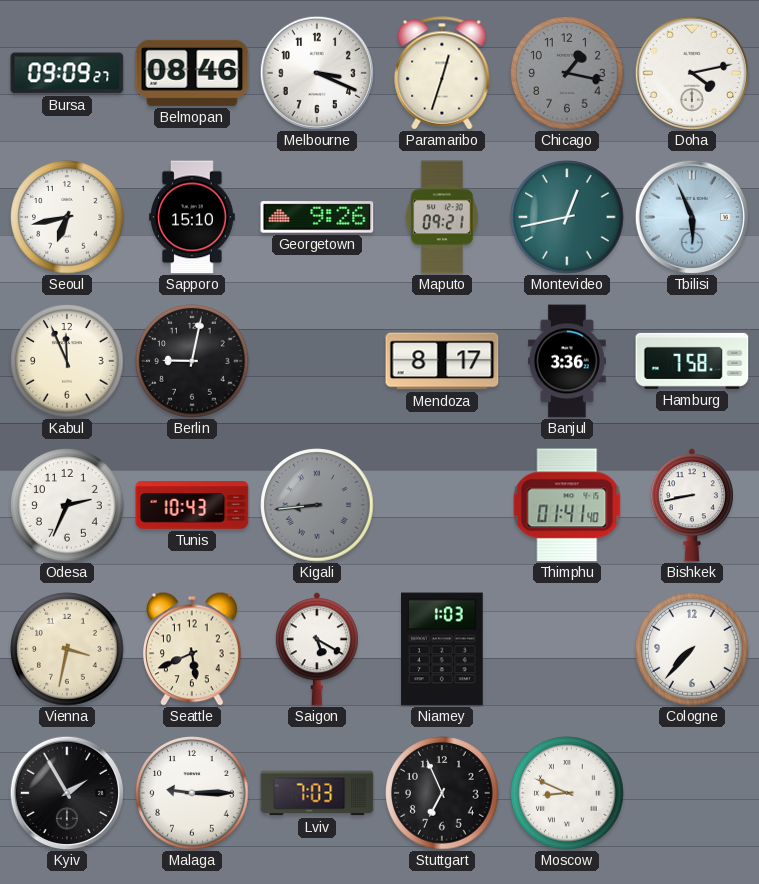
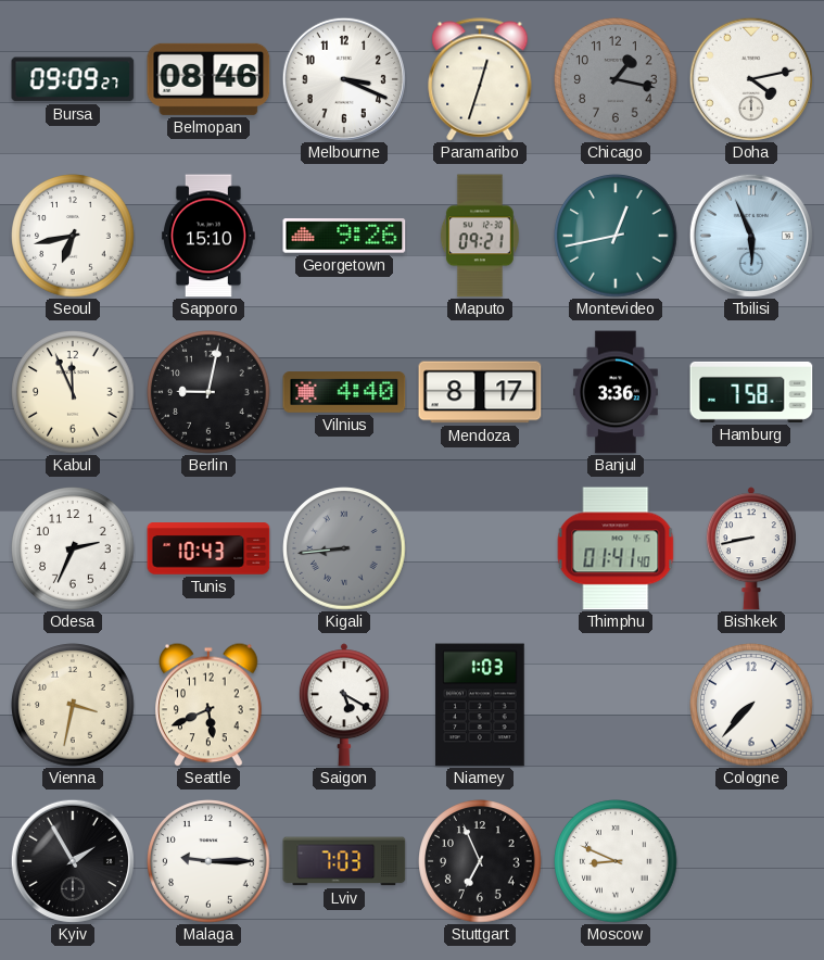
Vilnius: none -> 4:40
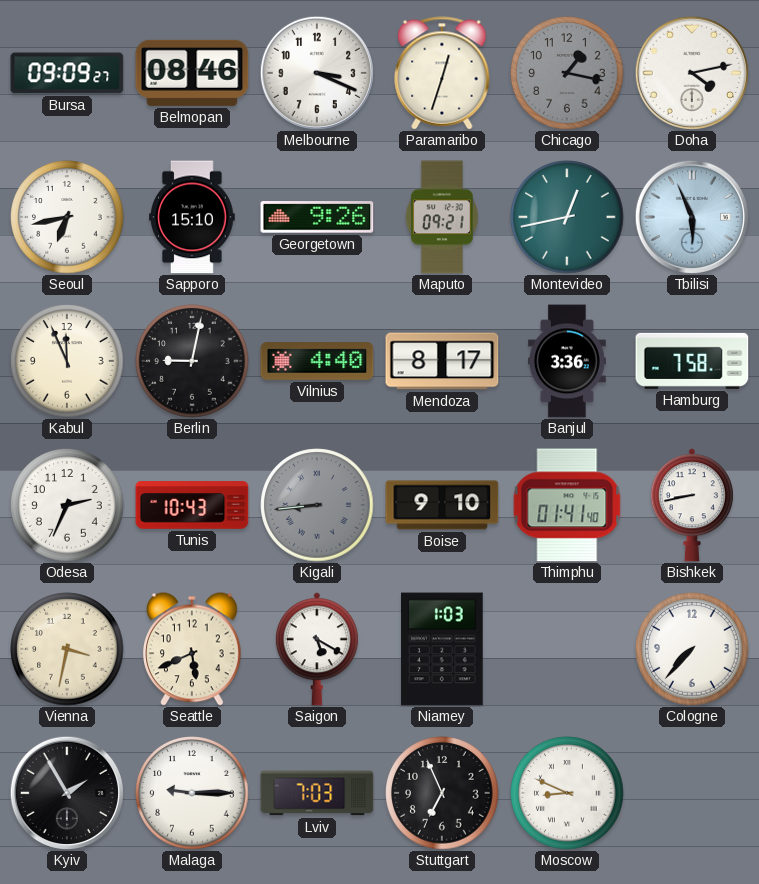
Boise: none -> 9:10
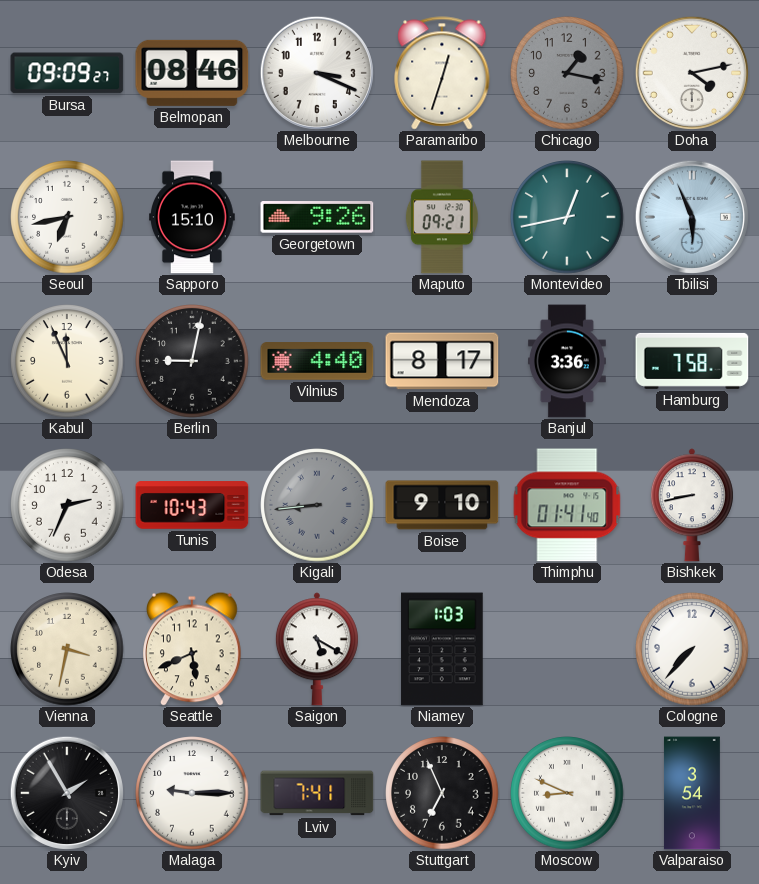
Lviv: 7:03 -> 7:41
Valparaiso: none -> 3:54
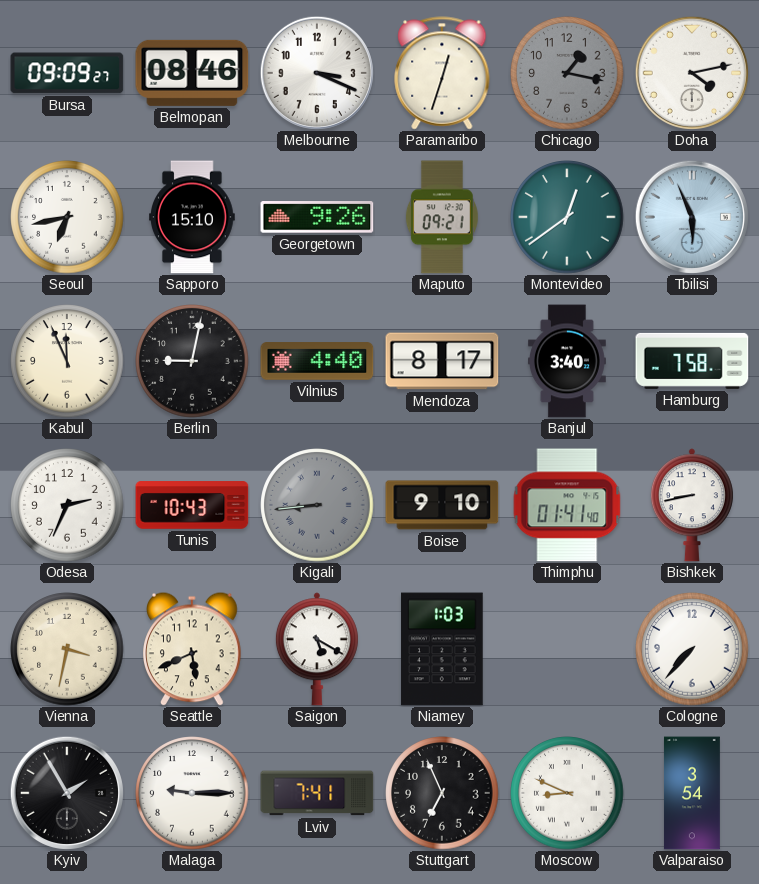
Montevideo: 12:43 -> 12:39
Banjul: 3:36 -> 3:40
